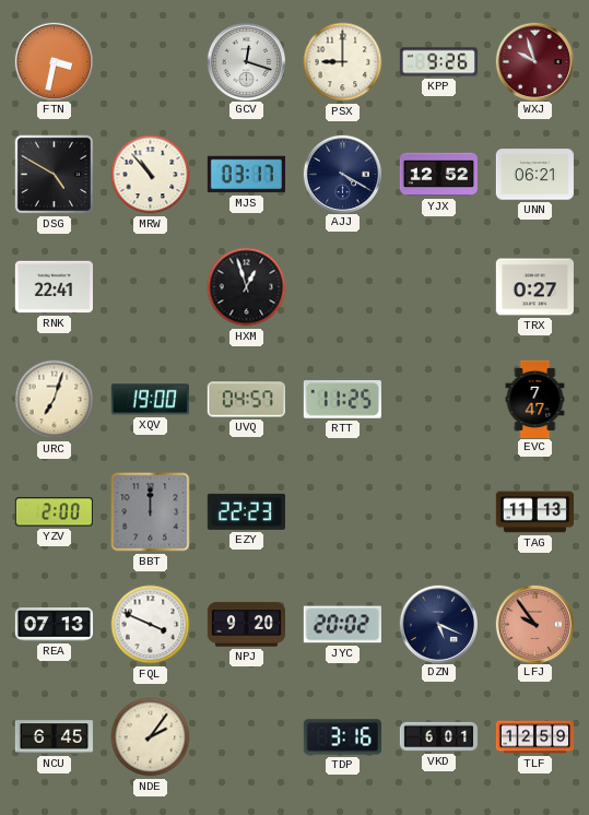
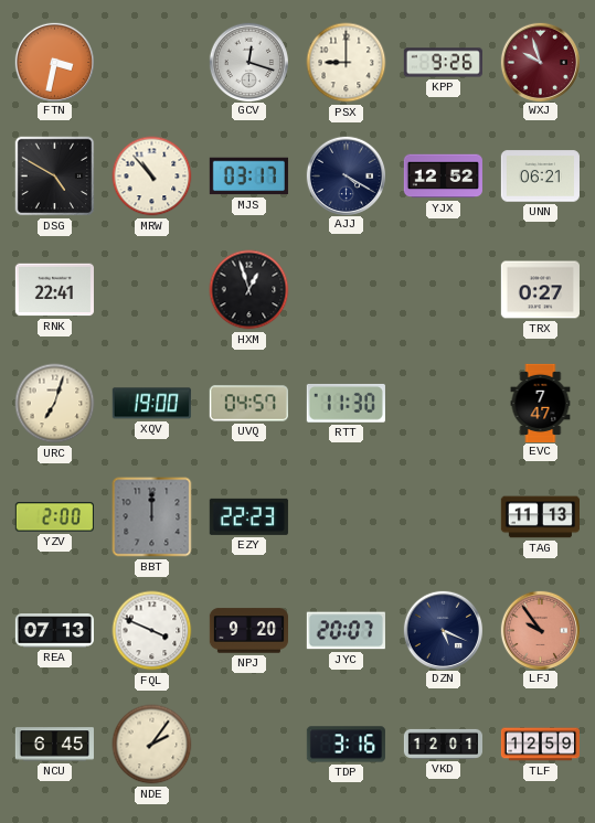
RTT: 11:25 -> 11:30
JYC: 20:02 -> 20:07
VKD: 6:01 -> 12:01
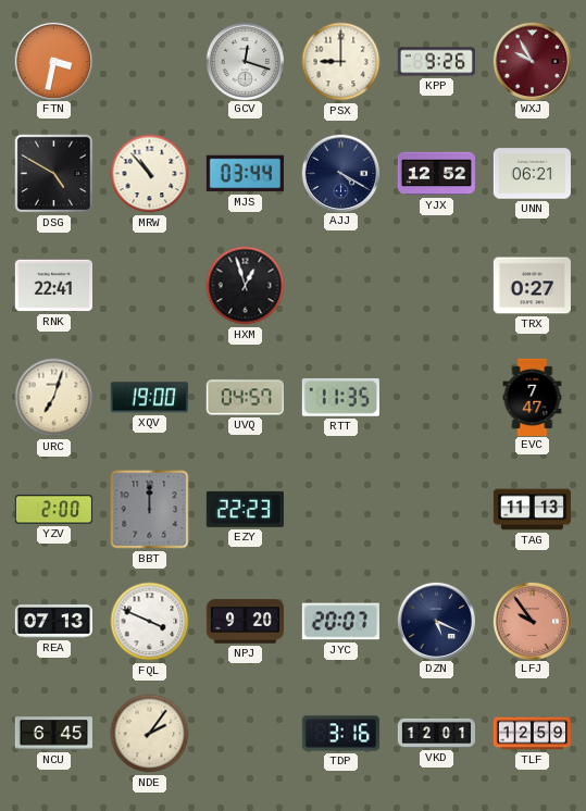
WXJ: 9:57 -> 9:55
MJS: 03:17 -> 03:44
RTT: 11:30 -> 11:35
